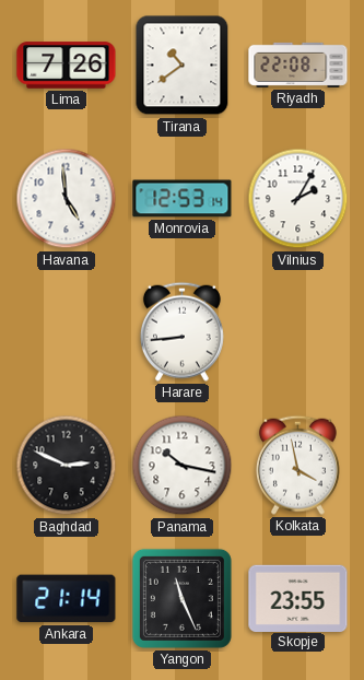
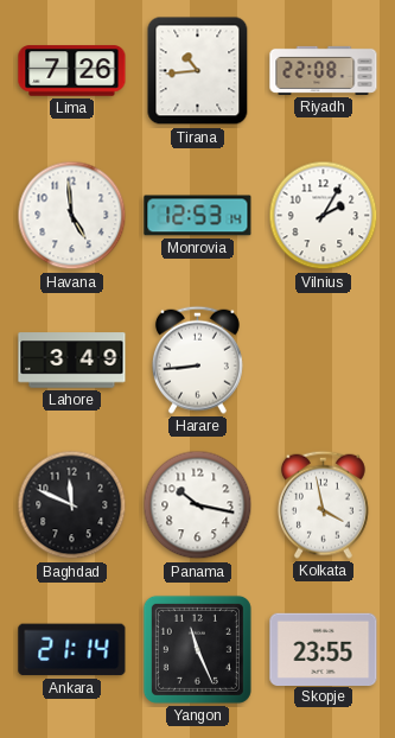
Tirana: 10:39 -> 10:44
Lahore: none -> 3:49
Baghdad: 2:49 -> 11:49
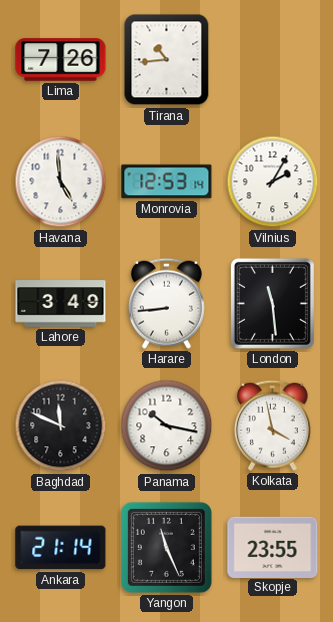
Riyadh: 22:08 -> none
London: none -> 11:29
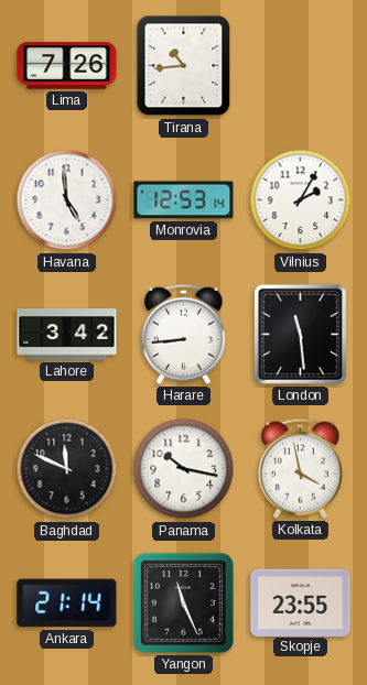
Lahore: 3:49 -> 3:42
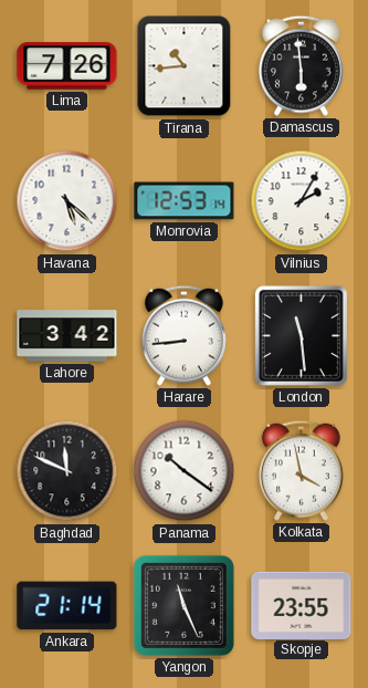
Damascus: none -> 5:59
Havana: 4:59 -> 5:22
Panama: 10:17 -> 10:21
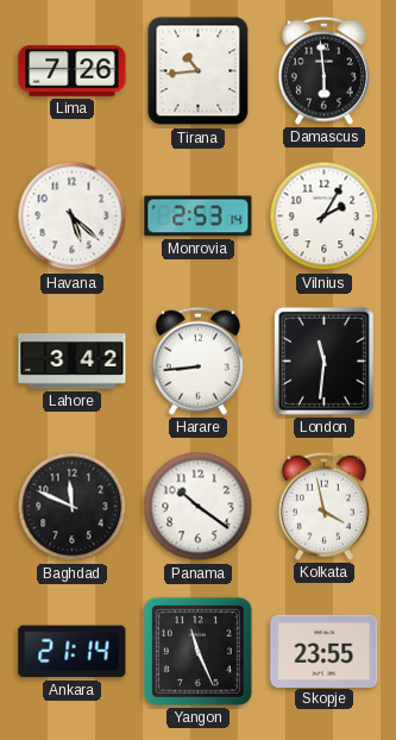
Monrovia: 12:53 -> 2:53
London: 11:29 -> 11:31
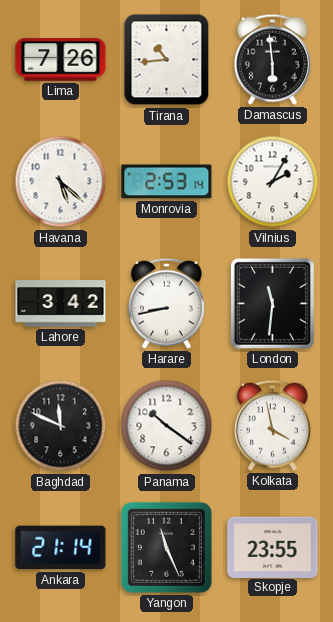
Harare: 8:44 -> 8:43
